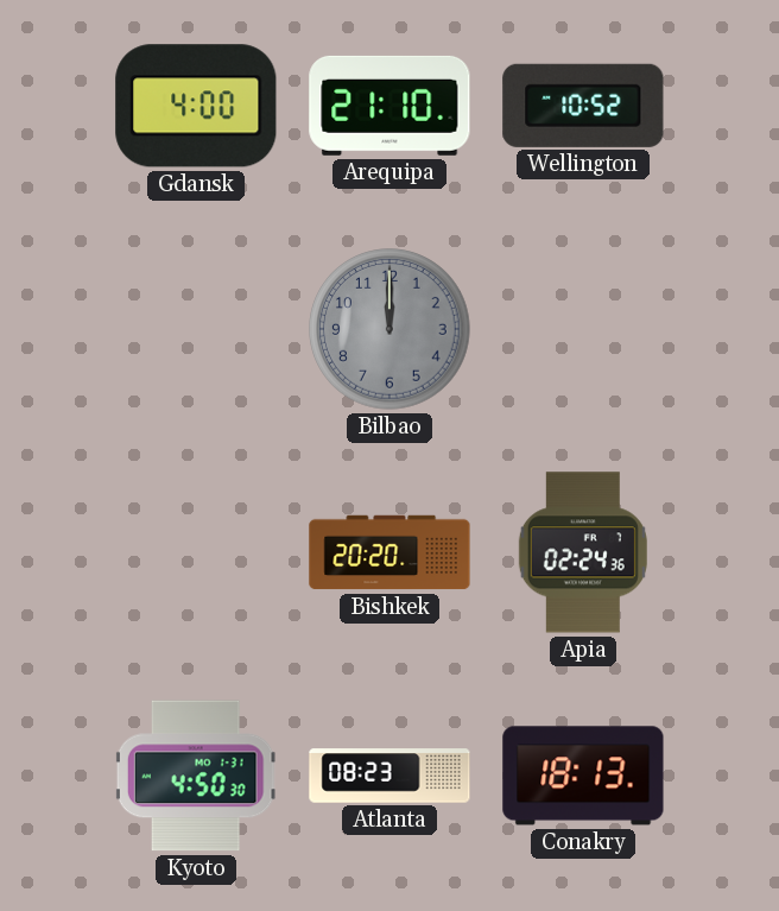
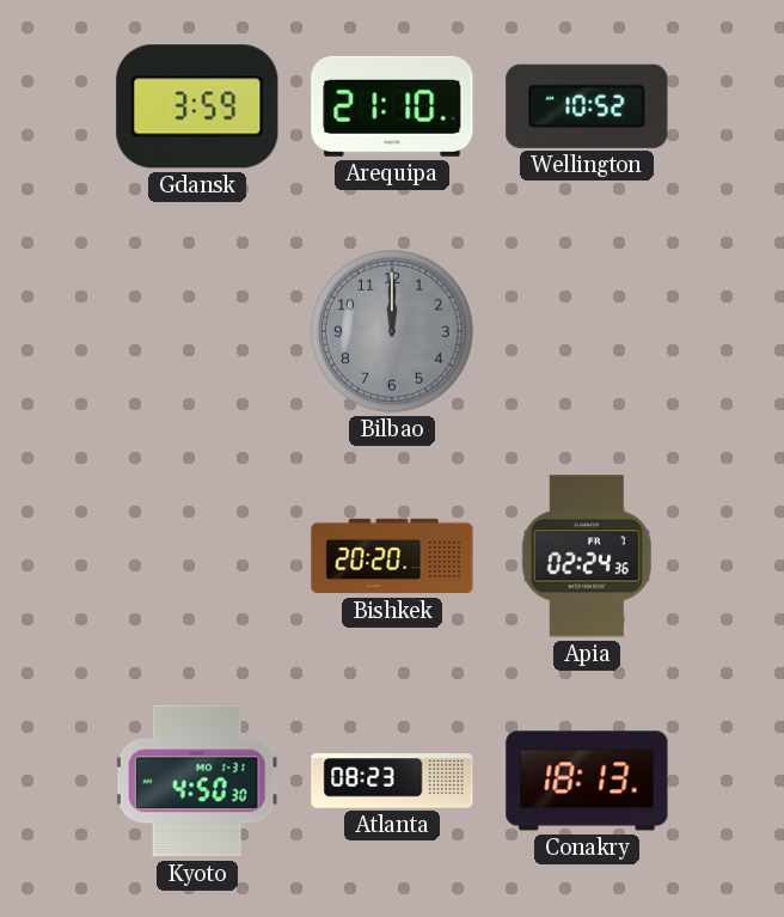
Gdansk: 4:00 -> 3:59
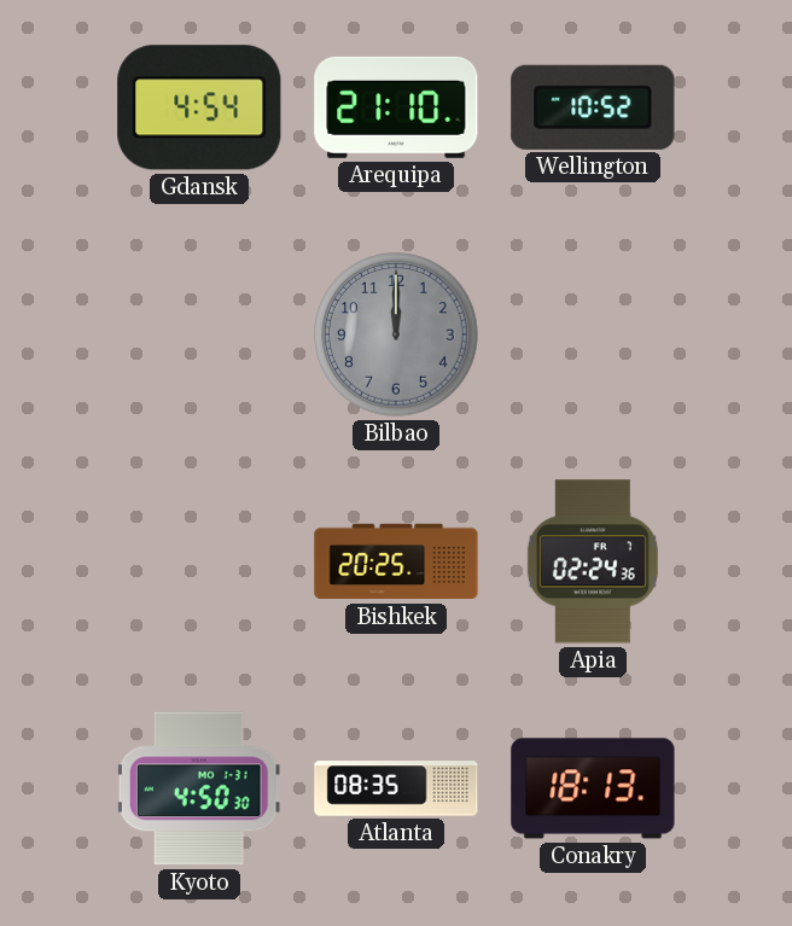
Gdansk: 3:59 -> 4:54
Bishkek: 20:20 -> 20:25
Atlanta: 08:23 -> 08:35
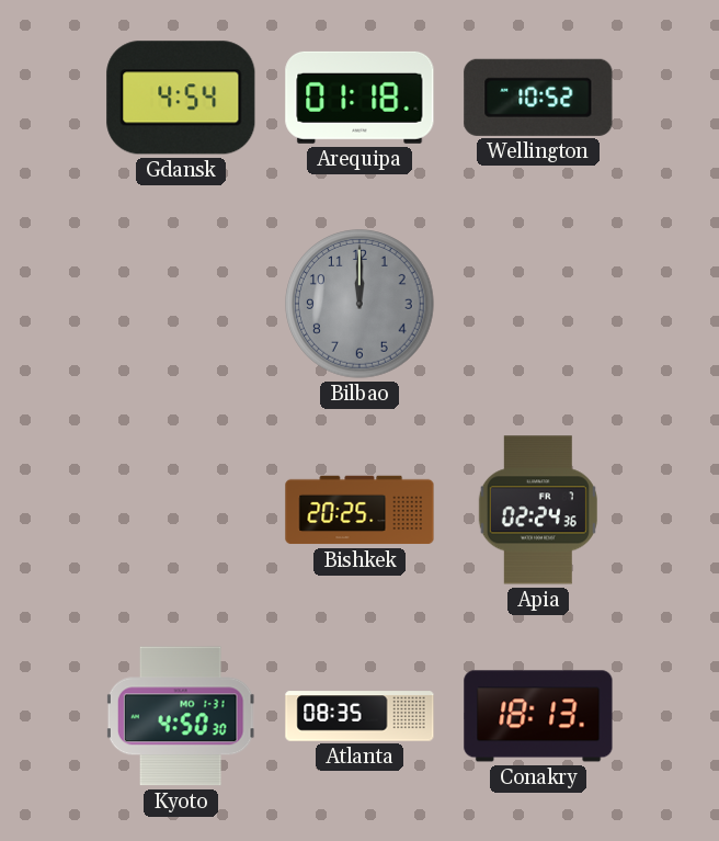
Arequipa: 21:10 -> 01:18
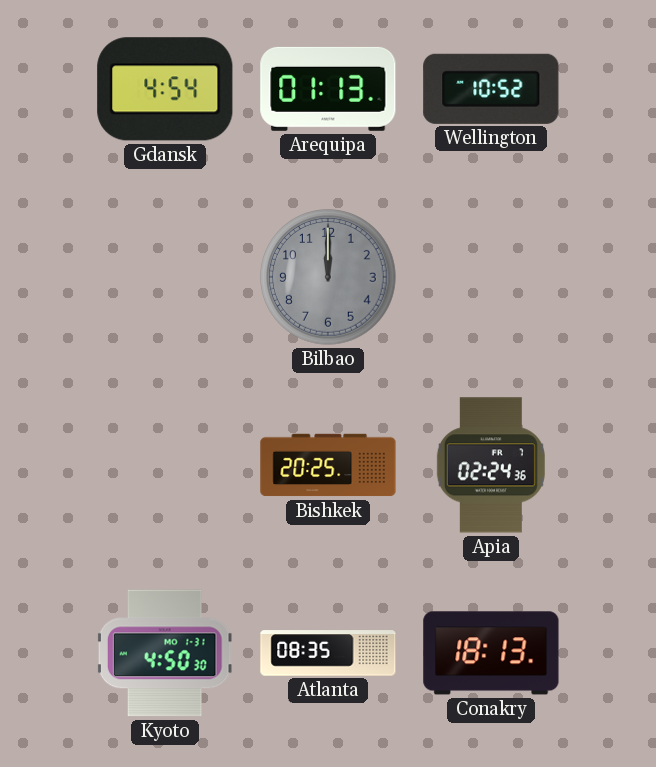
Arequipa: 01:18 -> 01:13
